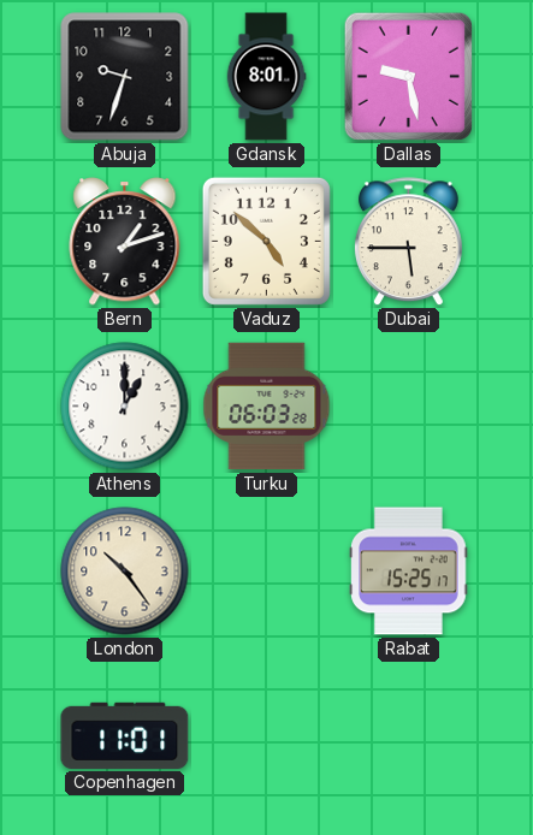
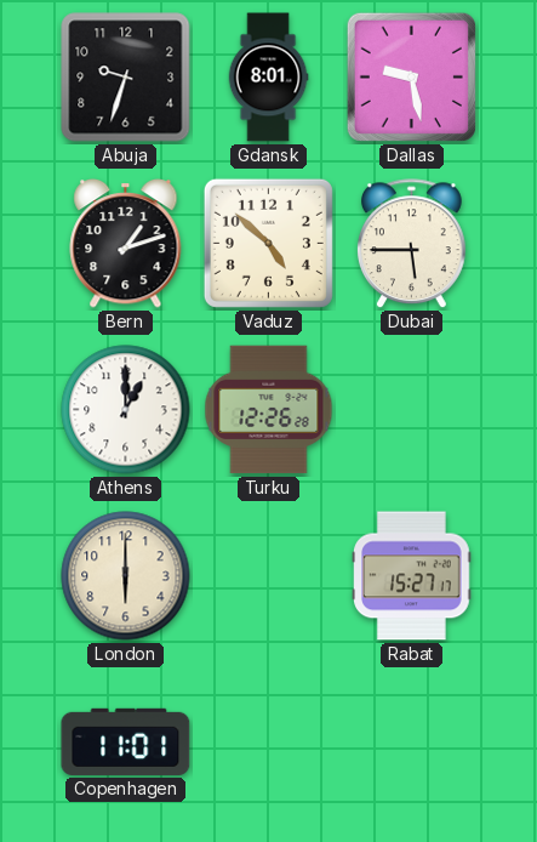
Turku: 06:03 -> 12:26
London: 10:24 -> 6:00
Rabat: 15:25 -> 15:27
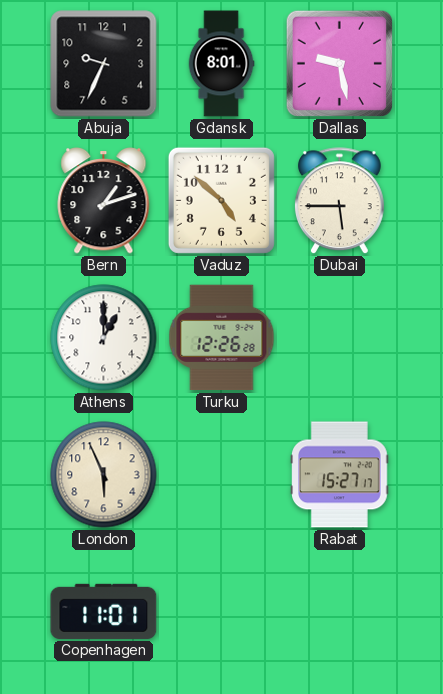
Abuja: 9:33 -> 9:34
London: 6:00 -> 5:56
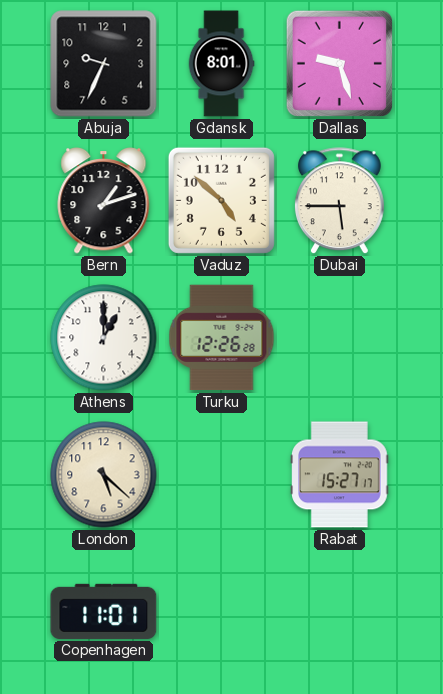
Dallas: 9:28 -> 9:27
London: 5:56 -> 5:22
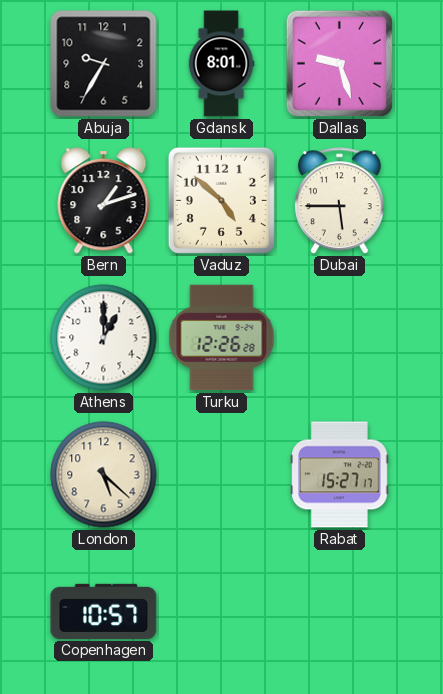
Abuja: 9:34 -> 9:35
Copenhagen: 11:01 -> 10:57
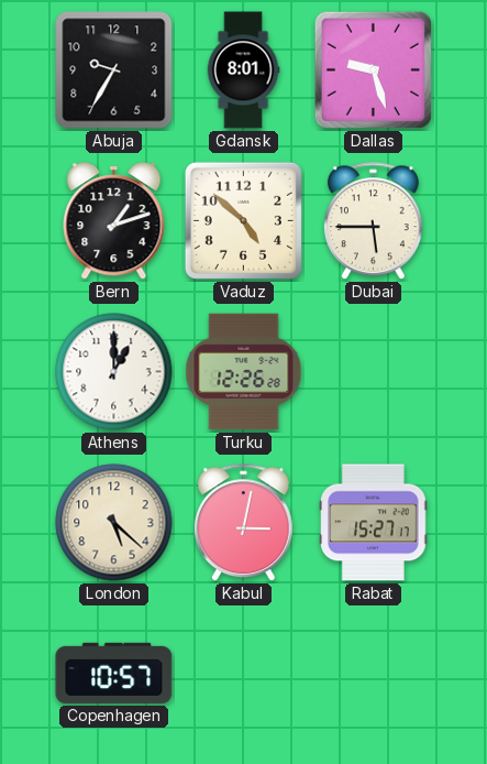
Kabul: none -> 3:02
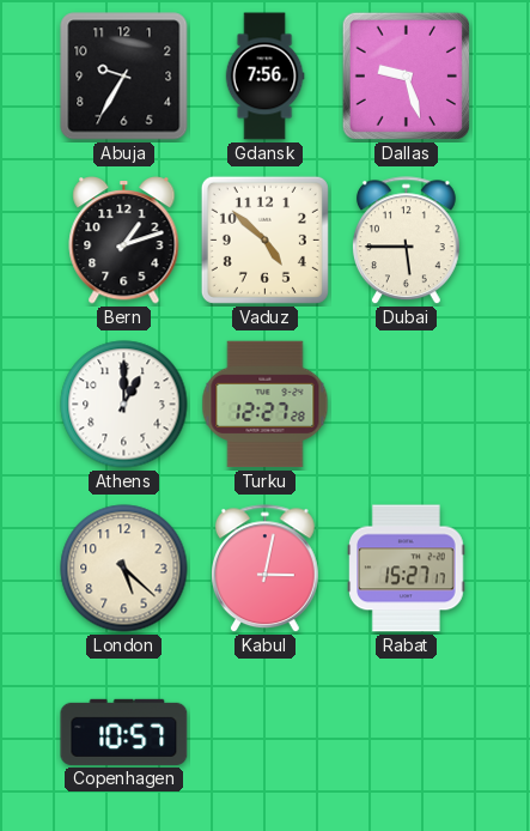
Gdansk: 8:01 -> 7:56
Turku: 12:26 -> 12:27
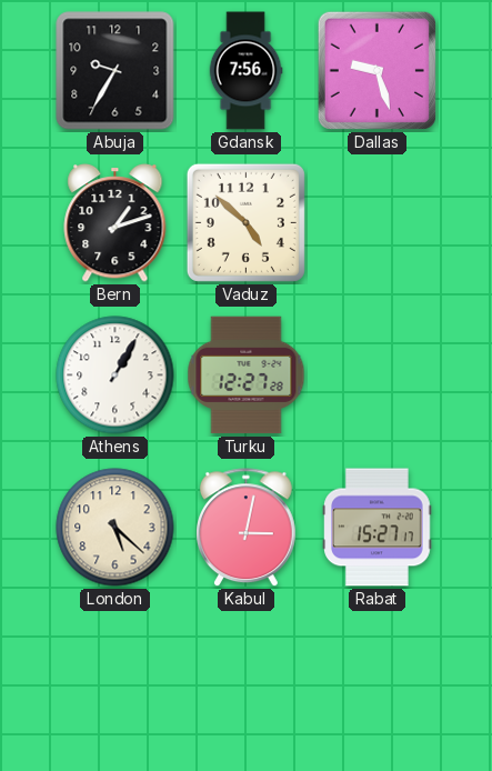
Dubai: 5:45 -> none
Athens: 1:00 -> 1:05
Copenhagen: 10:57 -> none
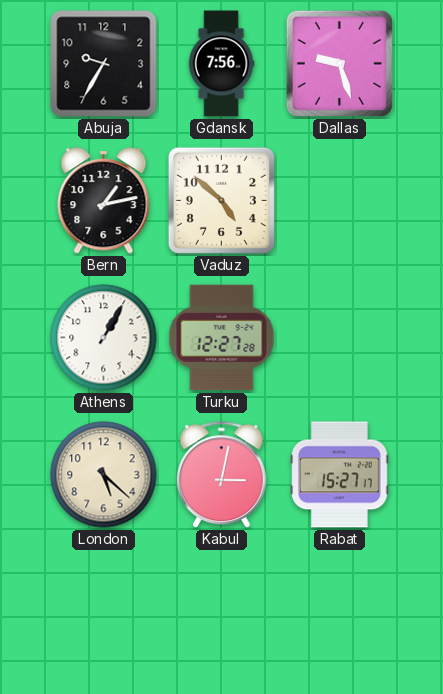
Bern: 1:12 -> 1:13
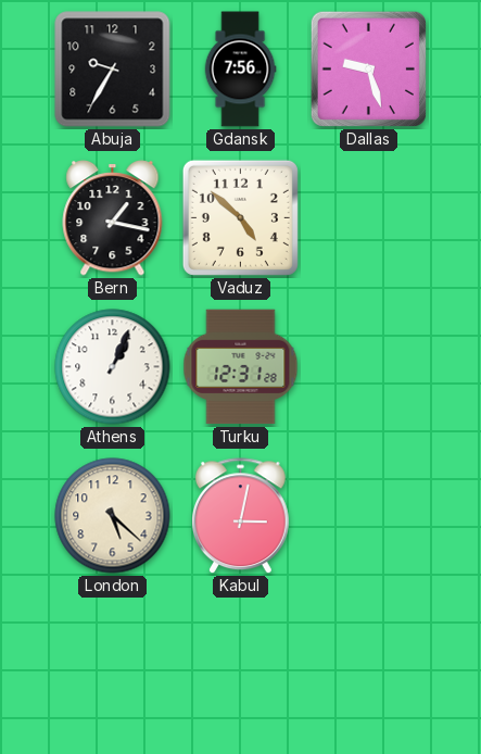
Bern: 1:13 -> 1:17
Athens: 1:05 -> 1:04
Turku: 12:27 -> 12:31
Rabat: 15:27 -> none
